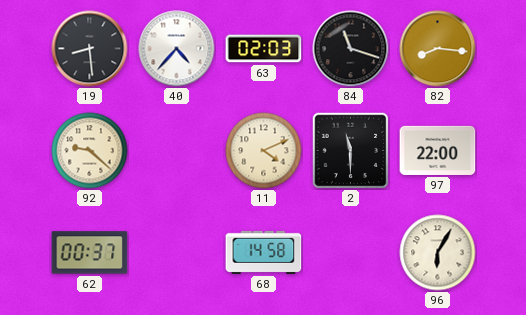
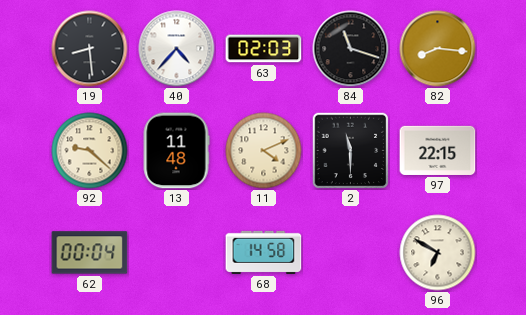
13: none -> 11:48
97: 22:00 -> 22:15
62: 00:37 -> 00:04
96: 6:05 -> 6:50
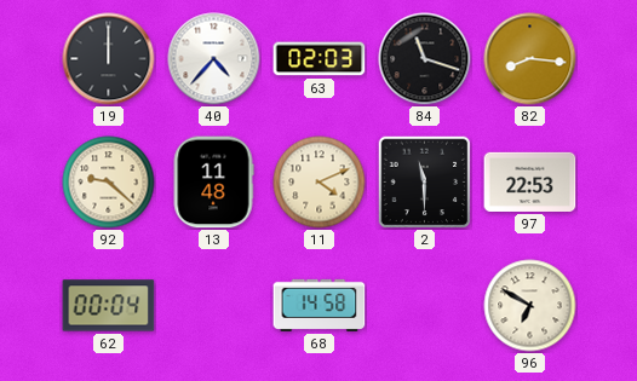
19: 8:29 -> 12:00
97: 22:15 -> 22:53
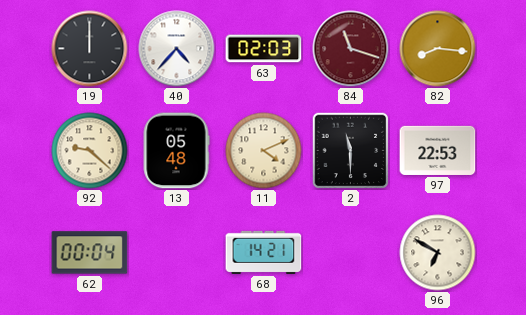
84 dial: black -> burgundy
13: 11:48 -> 05:48
68: 14:58 -> 14:21
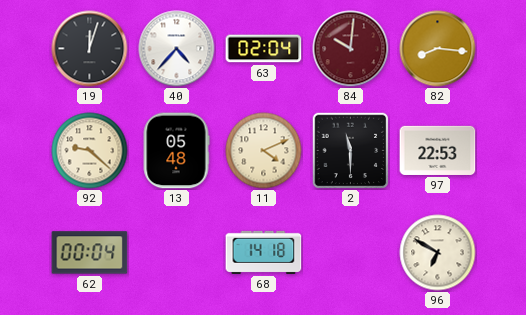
19: 12:00 -> 12:03
63: 02:03 -> 02:04
84: 11:18 -> 10:01
68: 14:21 -> 14:18
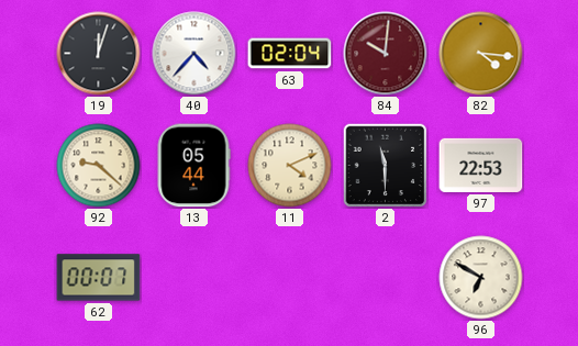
82: 8:16 -> 4:16
13: 05:48 -> 05:44
62: 00:04 -> 00:07
68: 14:18 -> none
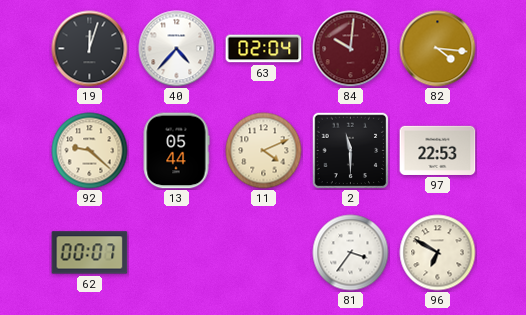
81: none -> 3:36
